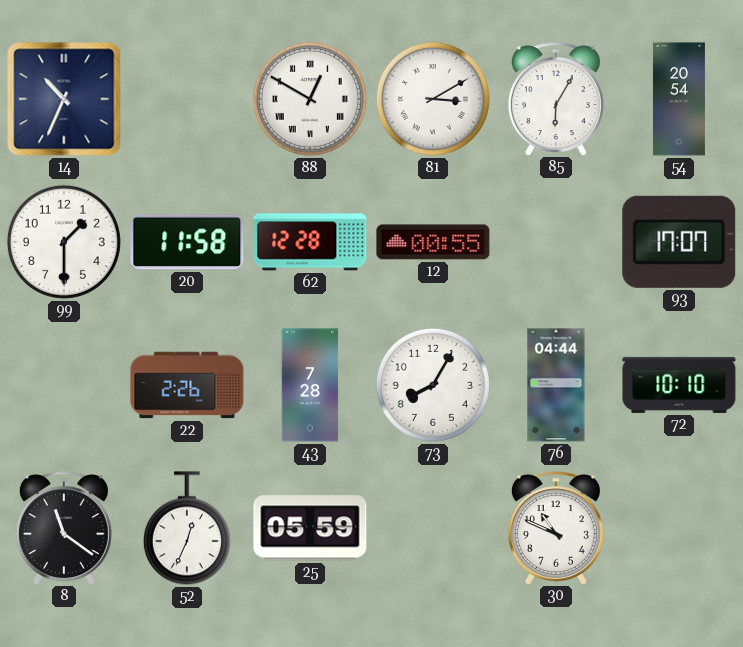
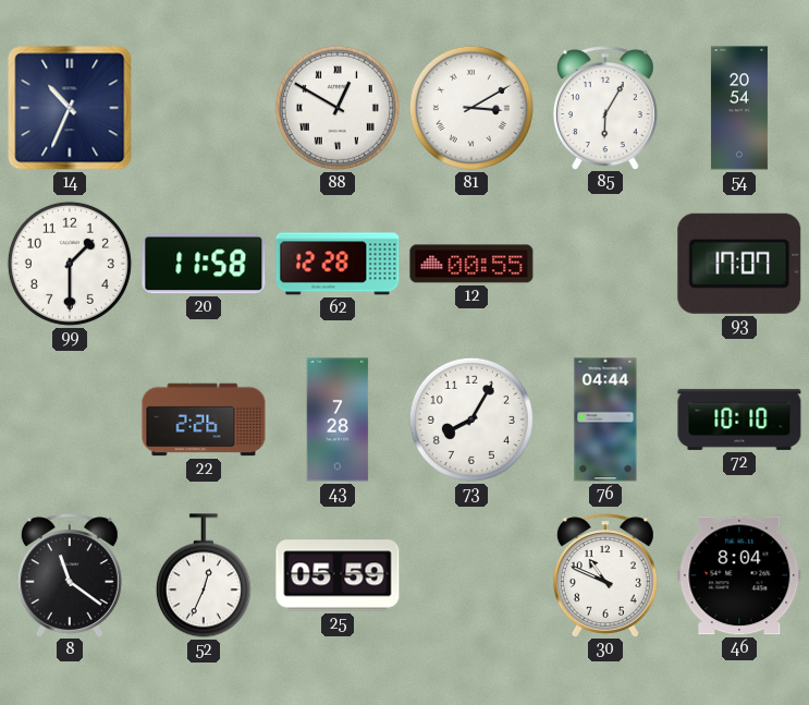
46: none -> 8:04
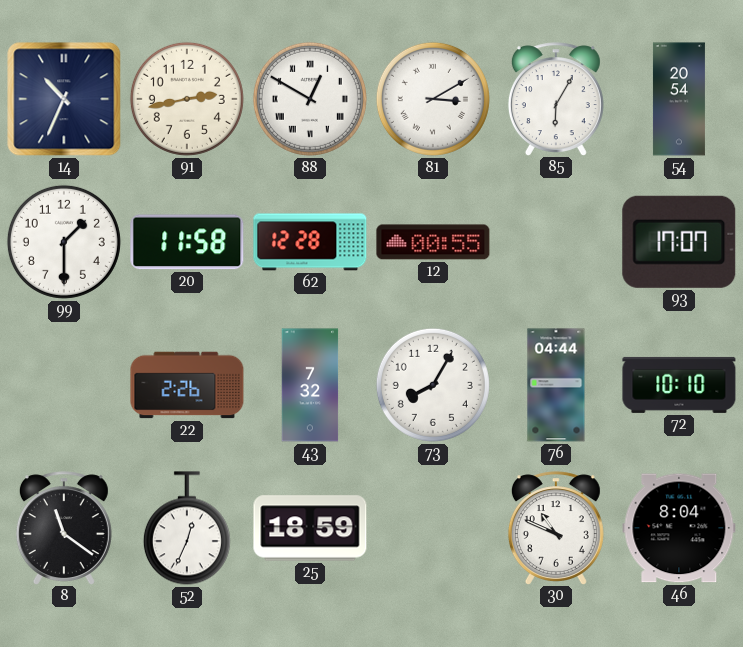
91: none -> 2:43
43: 7:28 -> 7:32
25: 05:59 -> 18:59
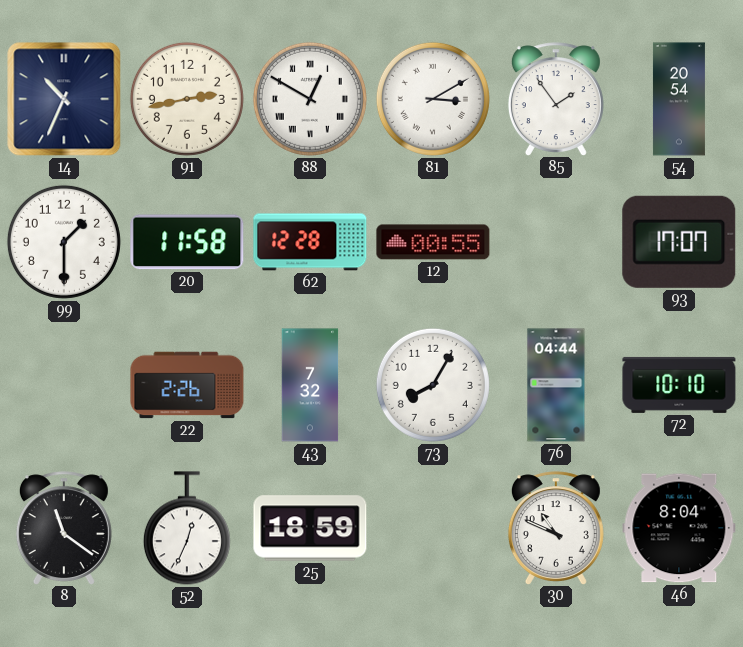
85: 6:05 -> 1:54
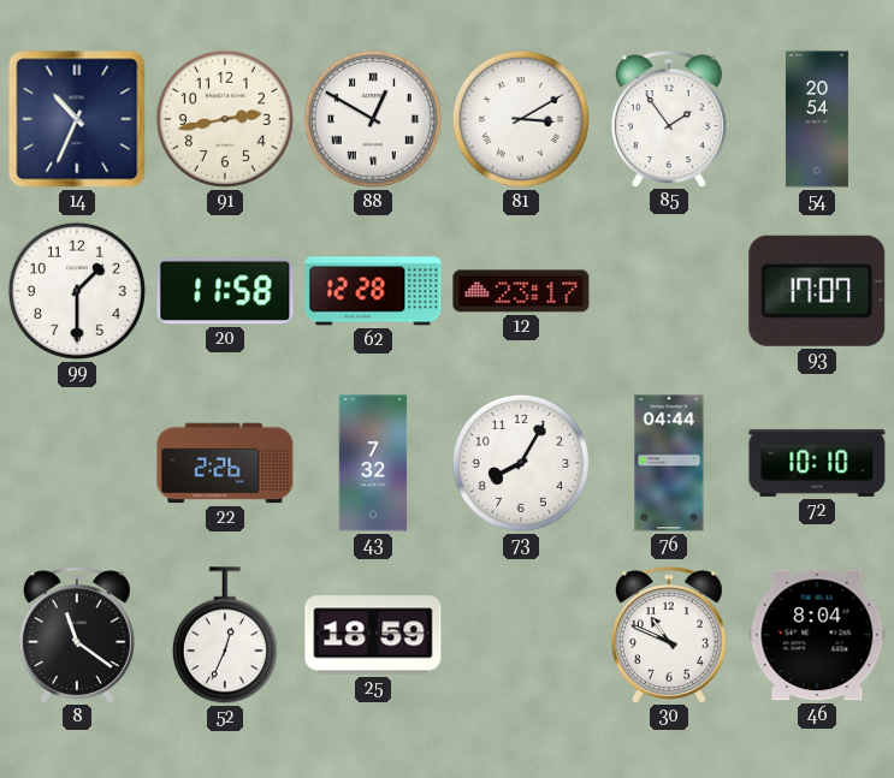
12: 00:55 -> 23:17
